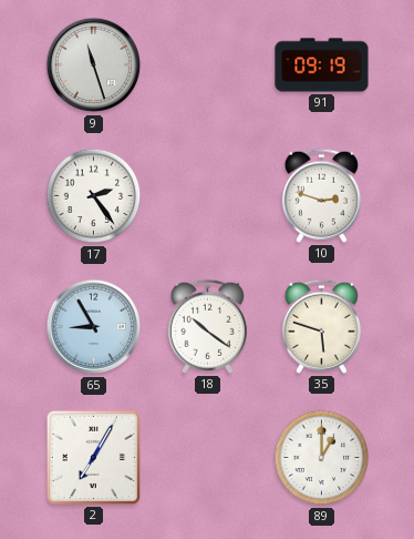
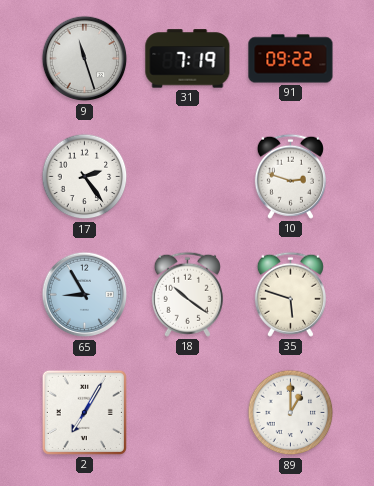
31: none -> 7:19
91: 09:19 -> 09:22
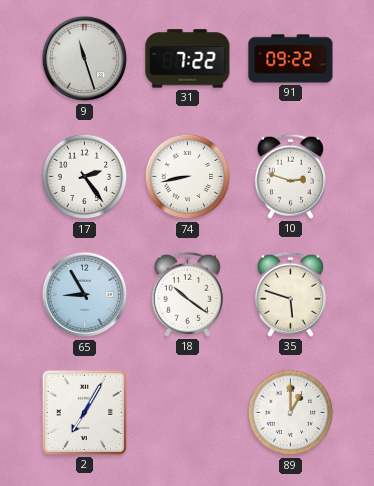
31: 7:19 -> 7:22
74: none -> 8:43
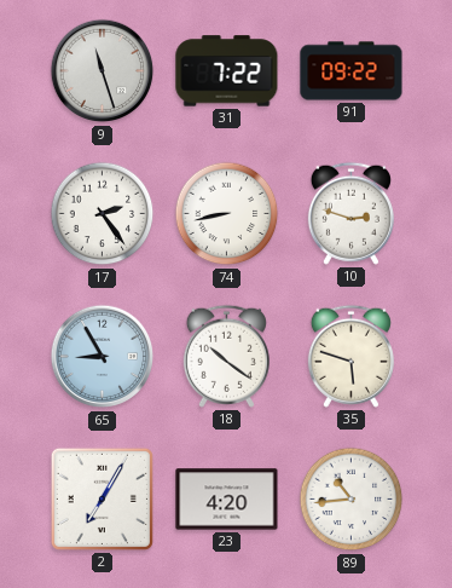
23: none -> 4:20
89: 1:00 -> 10:44
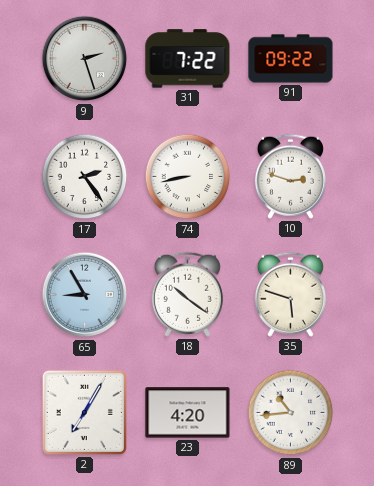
9: 11:27 -> 2:27
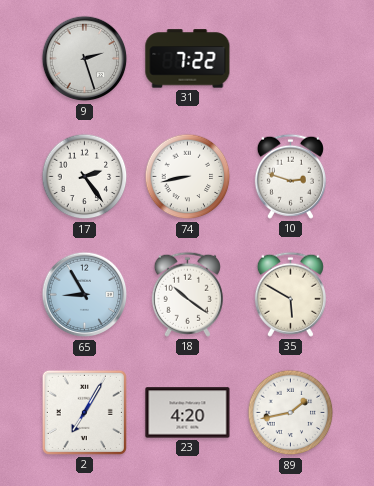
91: 09:22 -> none
35: 5:48 -> 5:50
89: 10:44 -> 1:43
